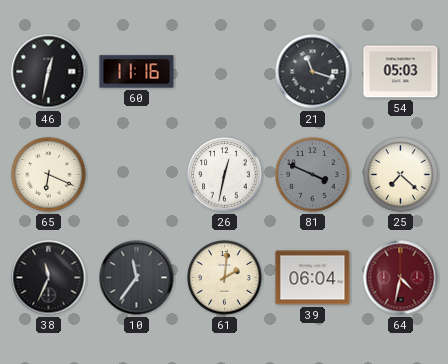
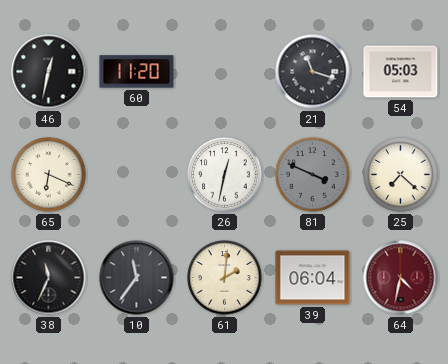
60: 11:16 -> 11:20
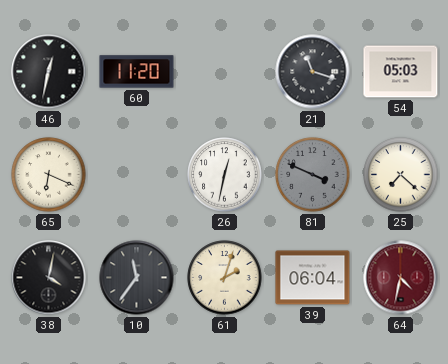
38: 11:34 -> 4:02
61: 2:01 -> 2:03
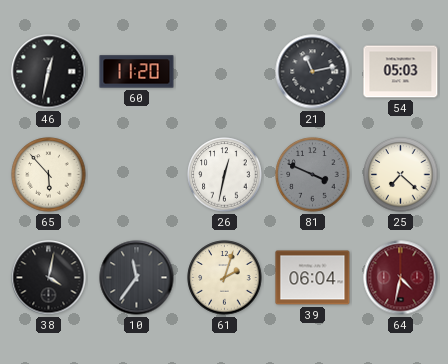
21: 11:18 -> 11:13
65: 6:19 -> 5:53
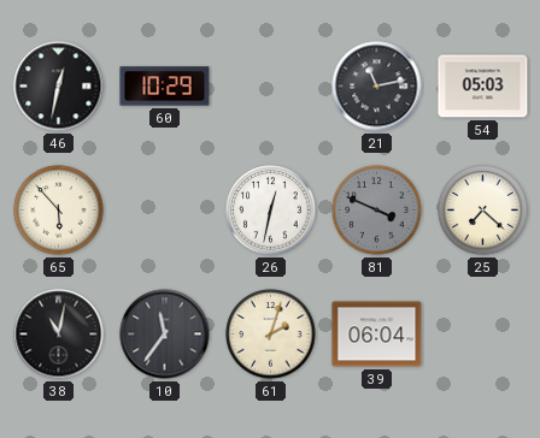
60: 11:20 -> 10:29
38: 4:02 -> 11:02
64: 4:32 -> none
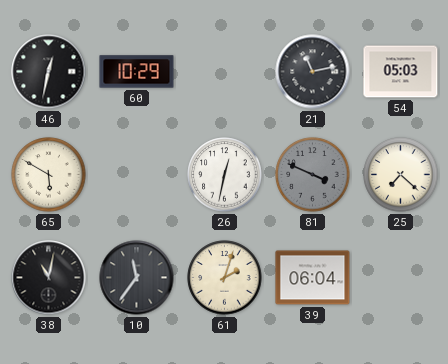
65: 5:53 -> 5:50
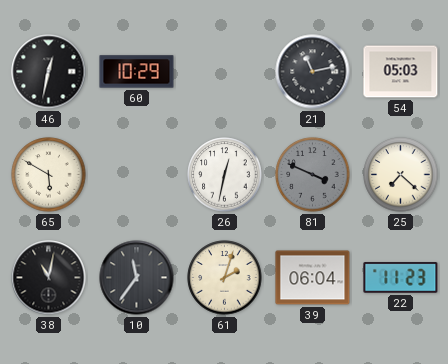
22: none -> 11:23
